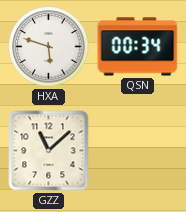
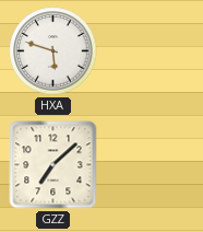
QSN: 00:34 -> none
GZZ: 11:08 -> 7:08
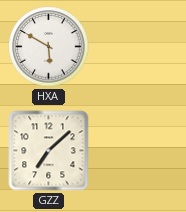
HXA: 5:48 -> 5:50
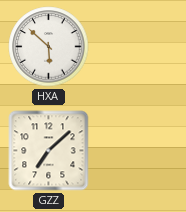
HXA: 5:50 -> 5:52
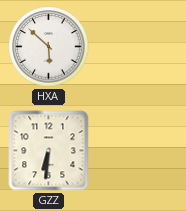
GZZ: 7:08 -> 6:31
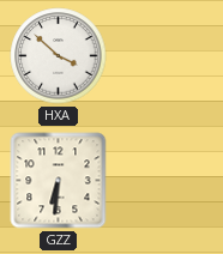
HXA: 5:52 -> 3:52
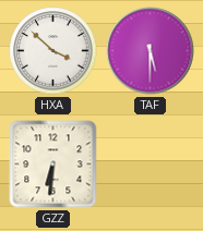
TAF: none -> 5:30
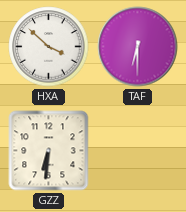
TAF: 5:30 -> 6:30
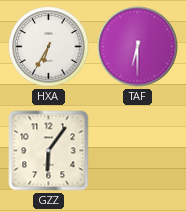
HXA: 3:52 -> 6:35
GZZ: 6:31 -> 6:06
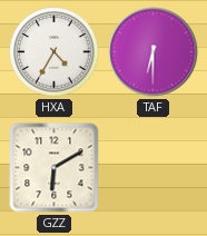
HXA: 6:35 -> 4:35
GZZ: 6:06 -> 6:10
